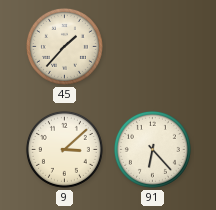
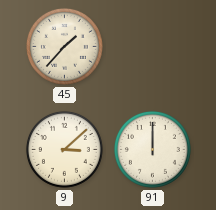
91: 6:23 -> 12:00
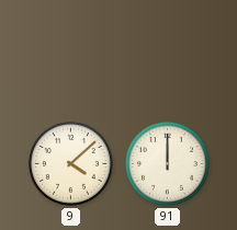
45: 1:37 -> none
9: 3:08 -> 4:08
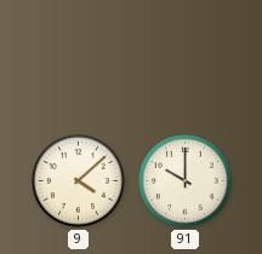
91: 12:00 -> 10:00
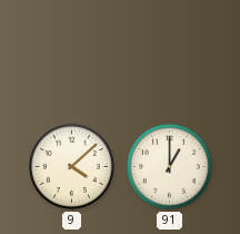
91: 10:00 -> 1:00
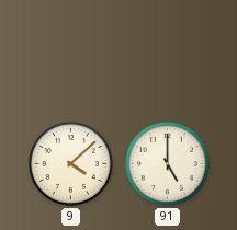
91: 1:00 -> 5:00
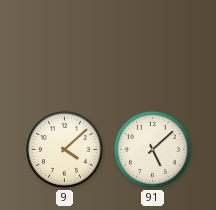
91: 5:00 -> 5:08
